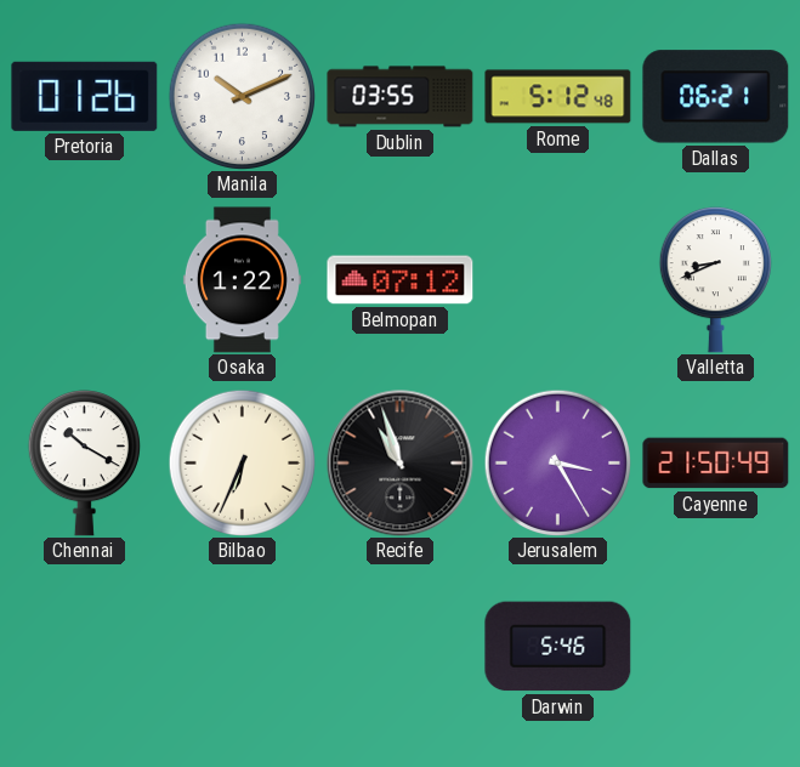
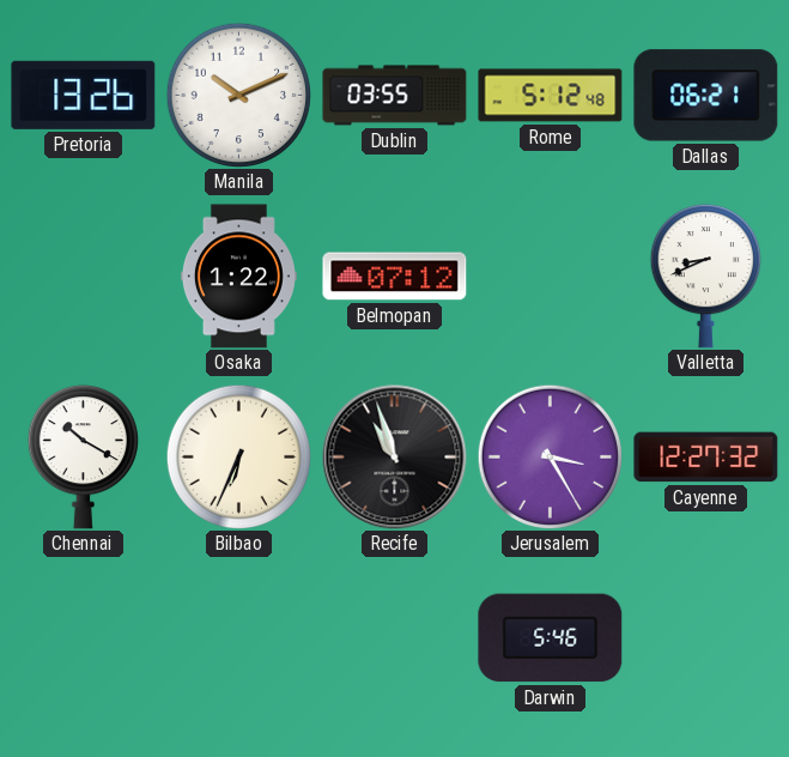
Pretoria: 01:26 -> 13:26
Cayenne: 21:50 -> 12:27
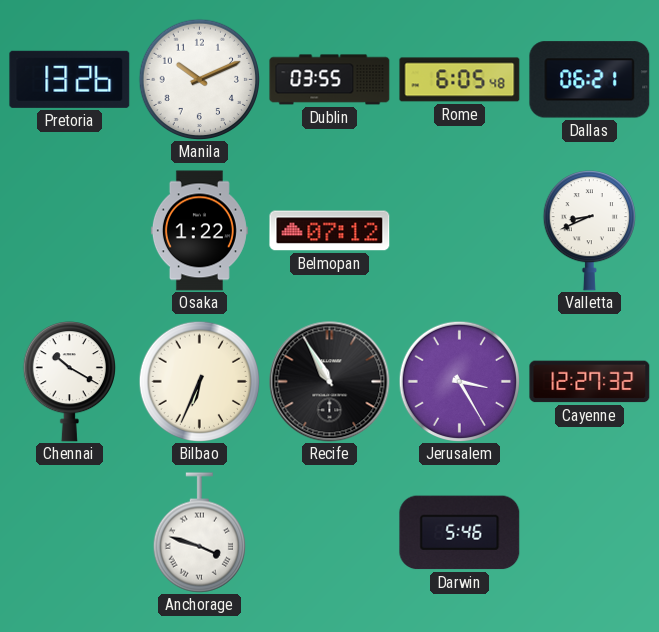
Rome: 5:12 -> 6:05
Recife: 10:57 -> 10:55
Anchorage: none -> 3:48
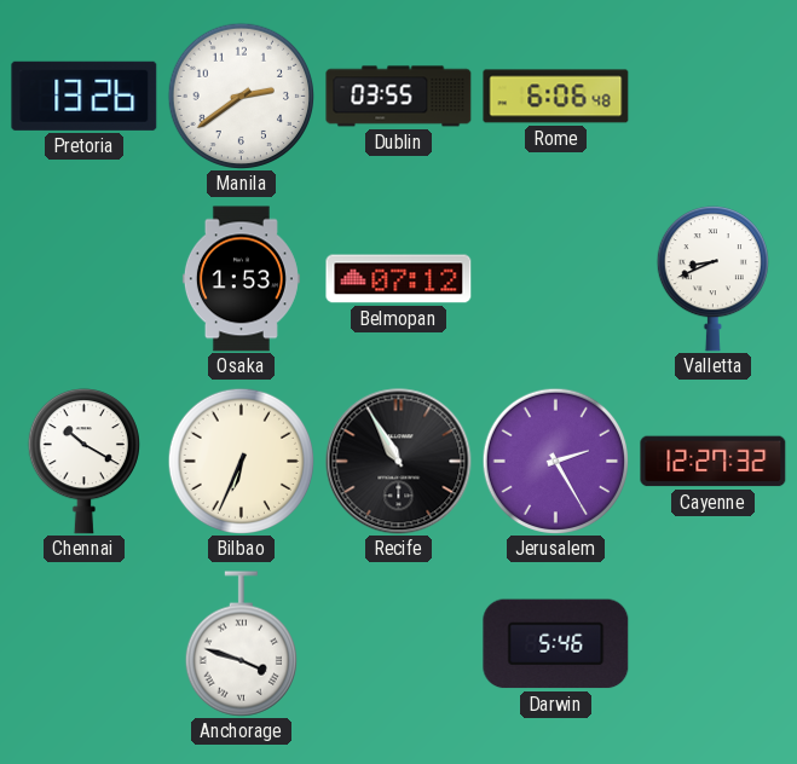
Manila: 10:11 -> 2:39
Rome: 6:05 -> 6:06
Dallas: 06:21 -> none
Osaka: 1:22 -> 1:53
Jerusalem: 3:25 -> 2:25
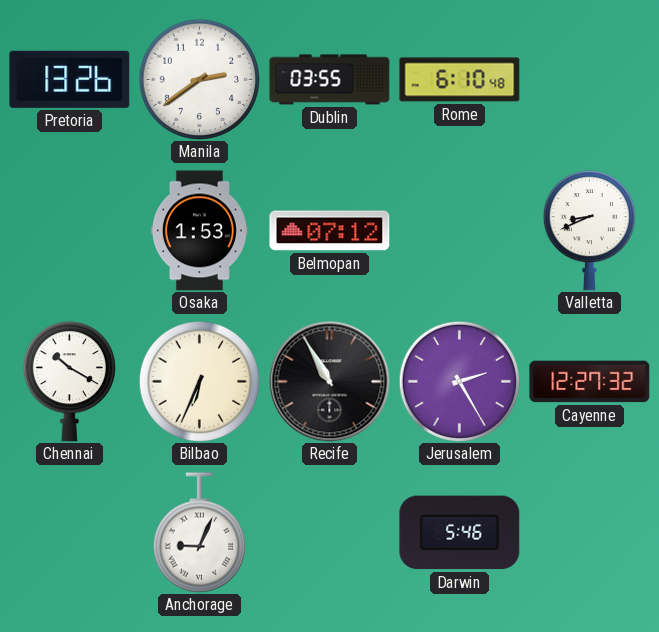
Rome: 6:06 -> 6:10
Anchorage: 3:48 -> 9:04
